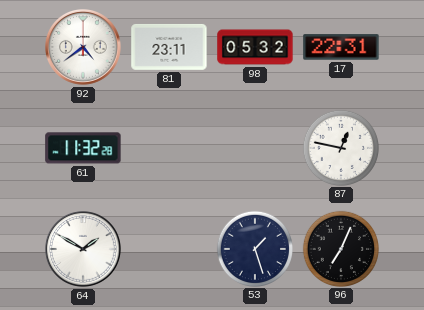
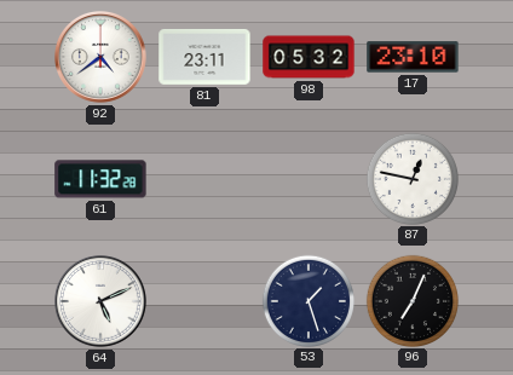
17: 22:31 -> 23:10
64: 1:50 -> 5:11
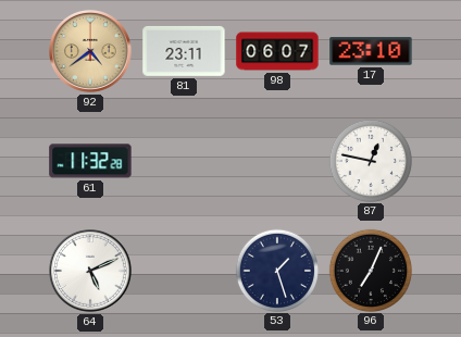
92 dial: white -> champagne
98: 05:32 -> 06:07
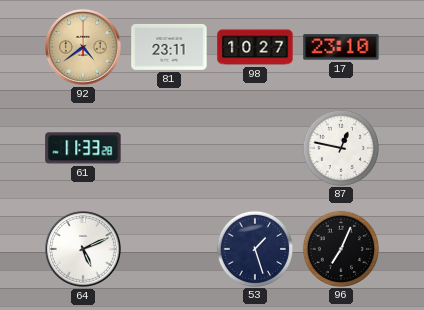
98: 06:07 -> 10:27
61: 11:32 -> 11:33
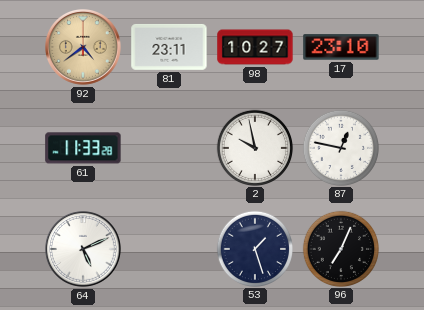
2: none -> 9:58
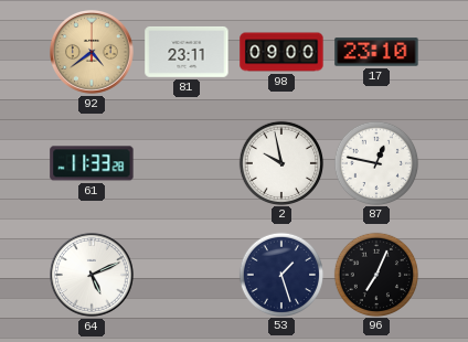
98: 10:27 -> 09:00
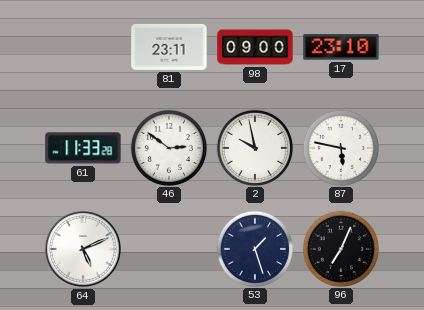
92: 4:39 -> none
46: none -> 2:51
87: 12:47 -> 5:47
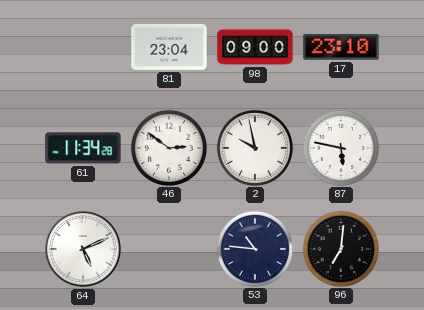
81: 23:11 -> 23:04
61: 11:33 -> 11:34
53: 1:27 -> 10:46
96: 7:04 -> 7:01
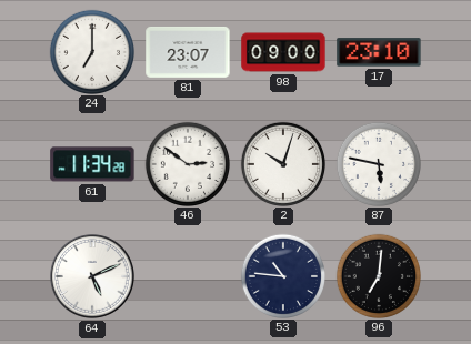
24: none -> 7:00
81: 23:04 -> 23:07
2: 9:58 -> 10:03
